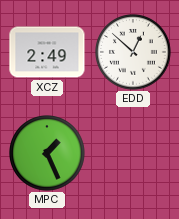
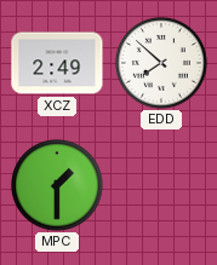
EDD: 12:52 -> 7:52
MPC: 1:26 -> 1:30
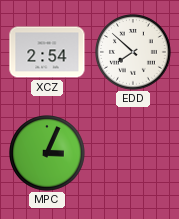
XCZ: 2:49 -> 2:54
MPC: 1:30 -> 3:04
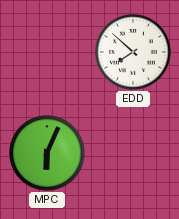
XCZ: 2:54 -> none
MPC: 3:04 -> 6:04
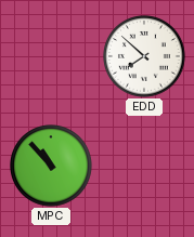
MPC: 6:04 -> 10:53
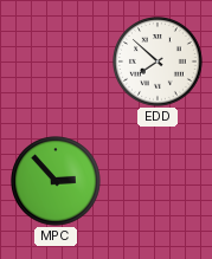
MPC: 10:53 -> 2:53
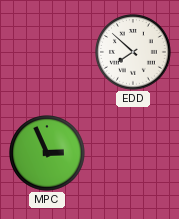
MPC: 2:53 -> 2:56
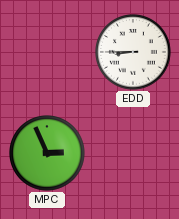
EDD: 7:52 -> 8:45
